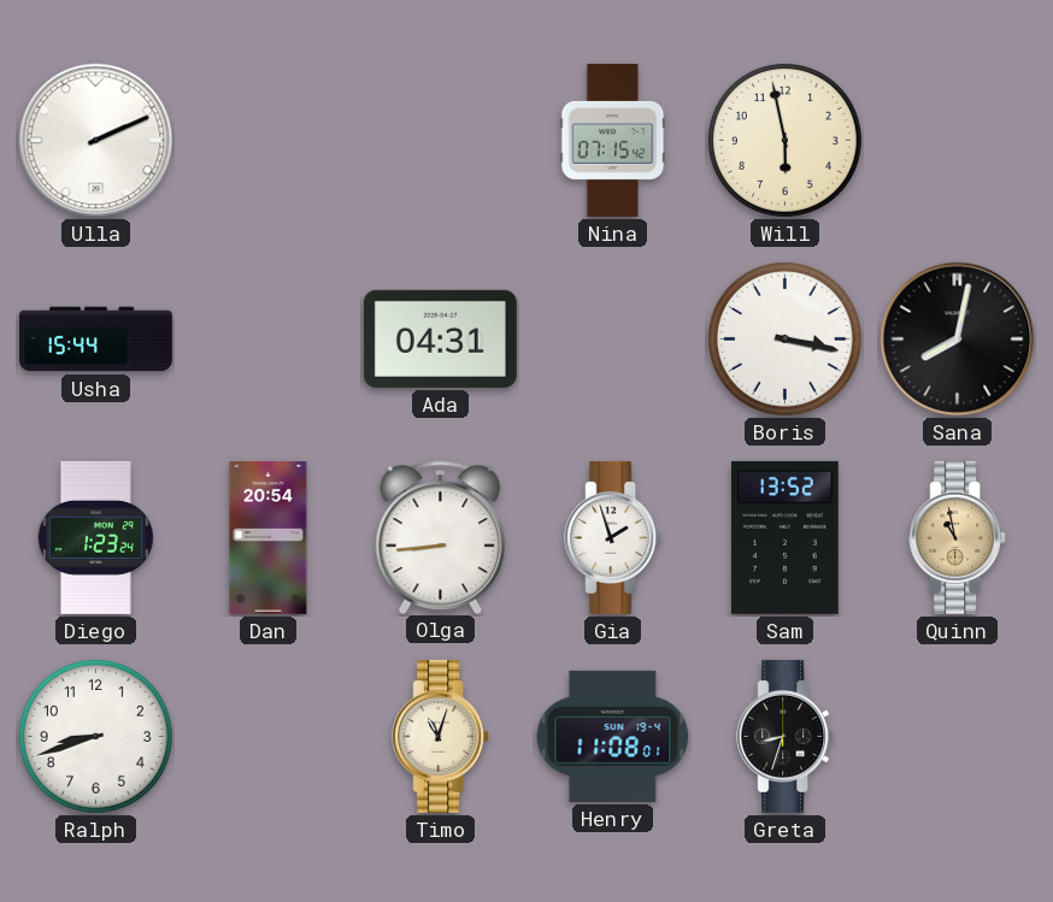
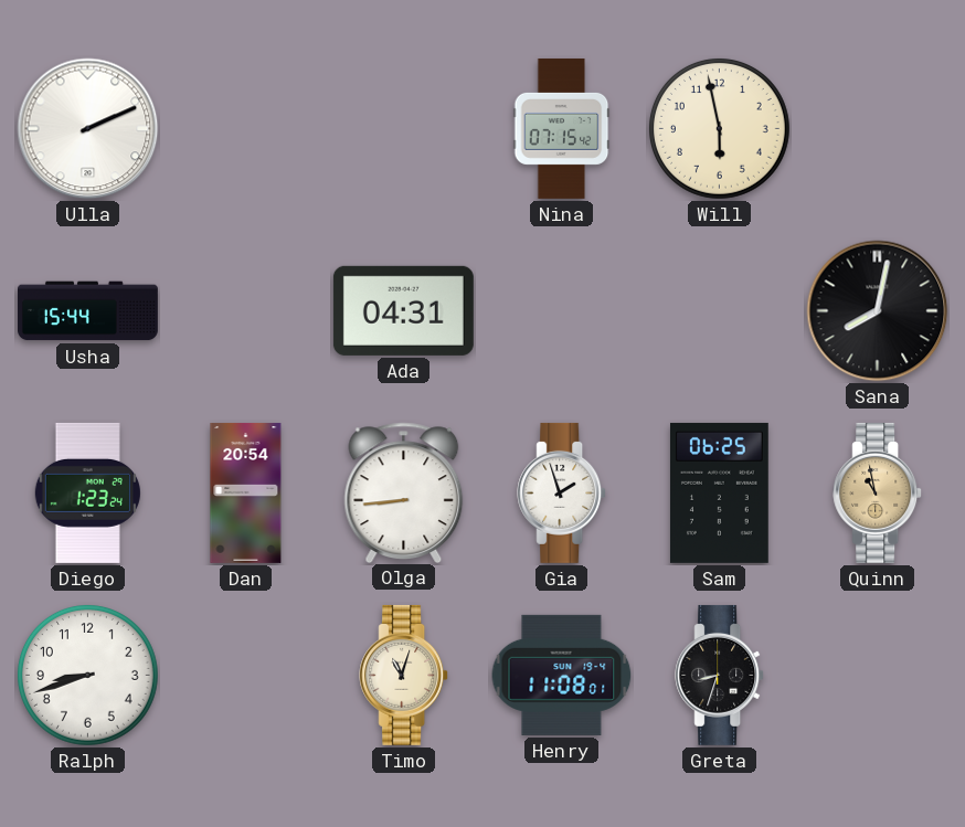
Boris: 3:17 -> none
Sam: 13:52 -> 06:25
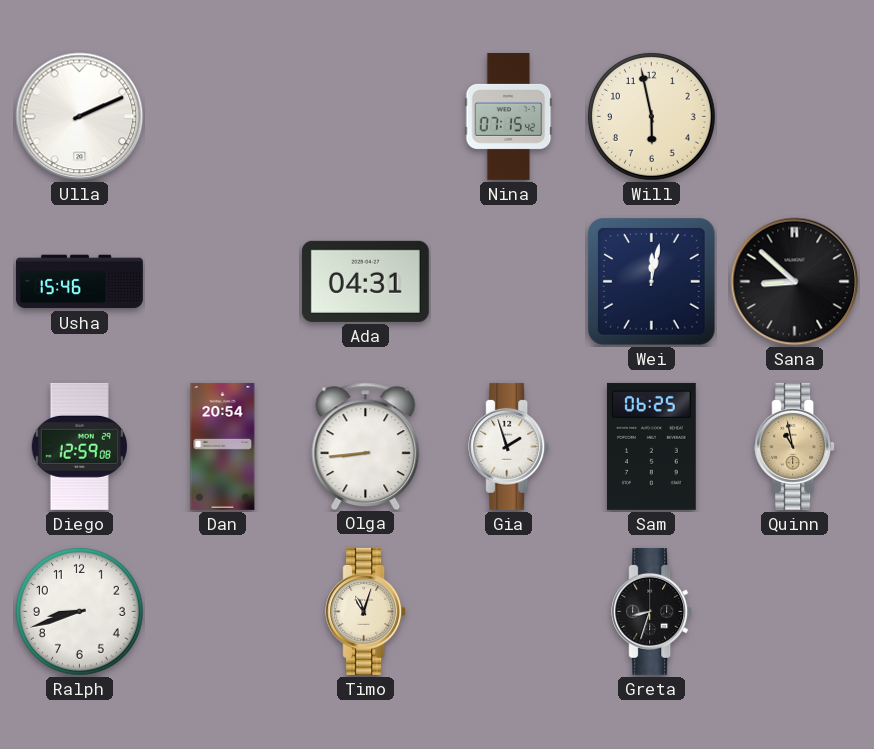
Usha: 15:44 -> 15:46
Wei: none -> 12:02
Sana: 8:02 -> 8:52
Diego: 1:23 -> 12:59
Henry: 11:08 -> none
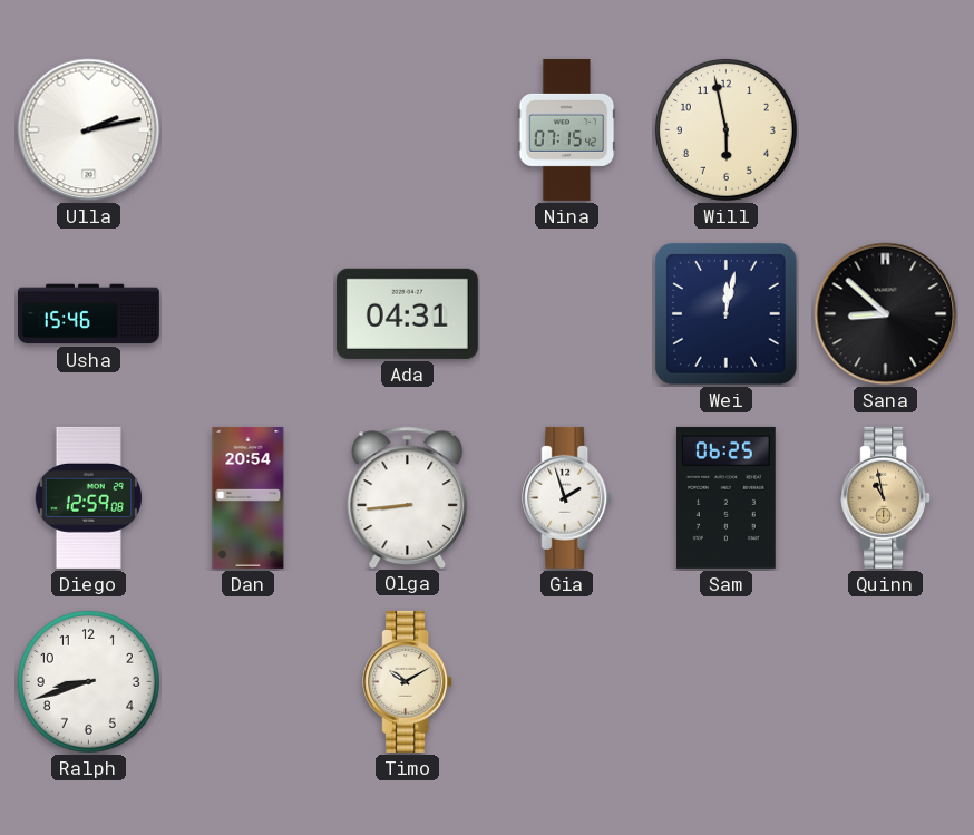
Ulla: 2:11 -> 2:13
Timo: 11:03 -> 10:10
Greta: 8:33 -> none
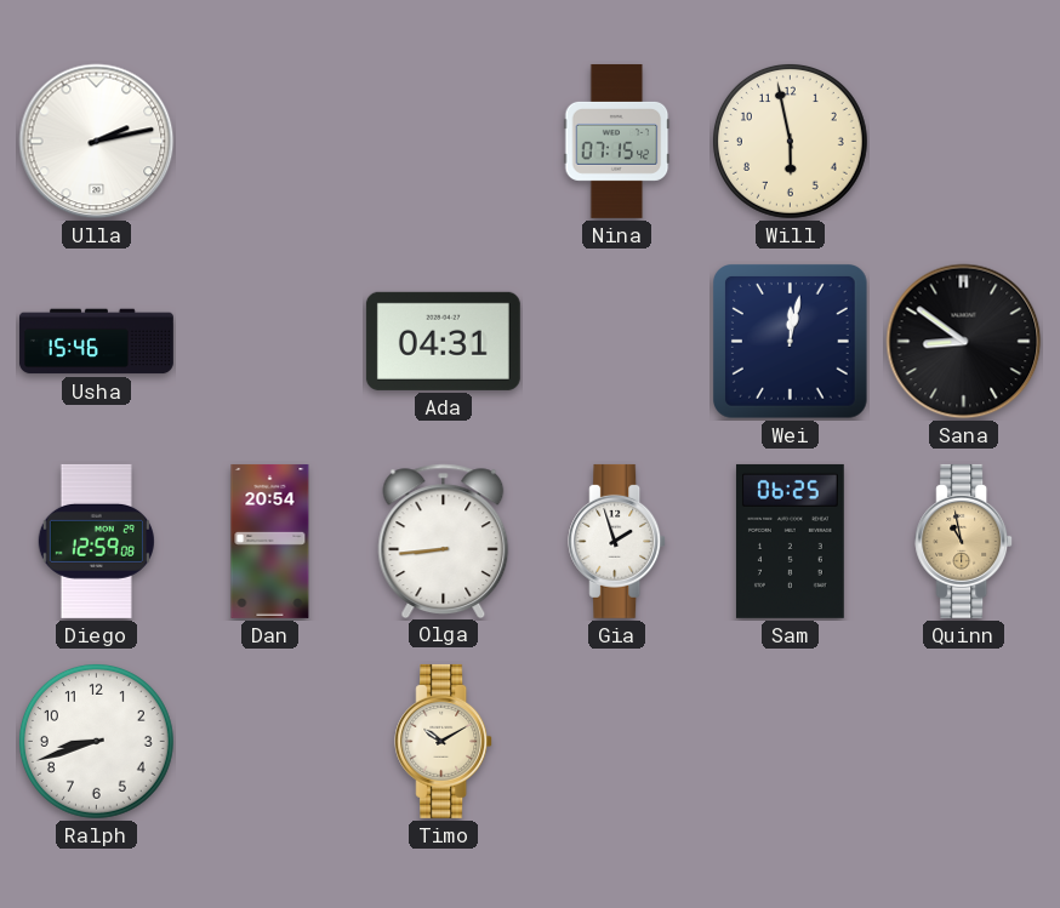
Sana: 8:52 -> 8:51
